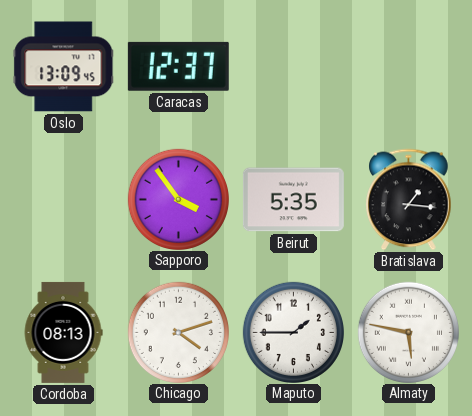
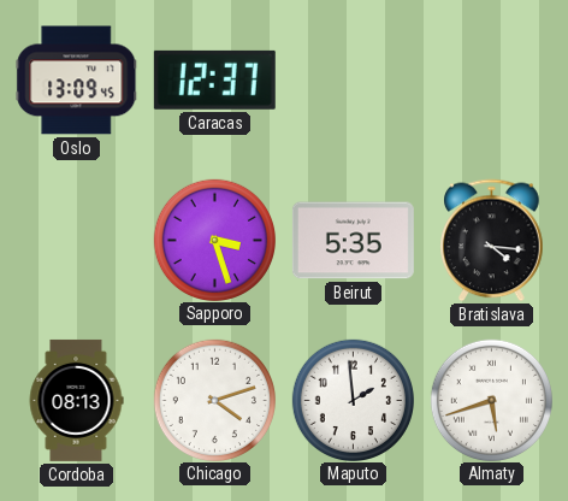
Sapporo: 3:54 -> 3:27
Bratislava: 1:16 -> 4:16
Maputo: 1:45 -> 1:59
Almaty: 5:47 -> 5:42
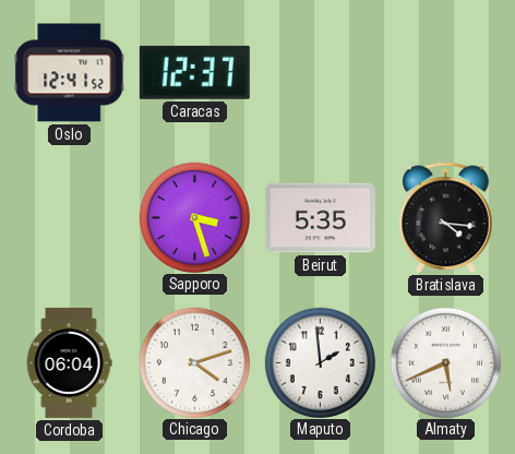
Oslo: 13:09 -> 12:41
Cordoba: 08:13 -> 06:04
Almaty: 5:42 -> 5:41
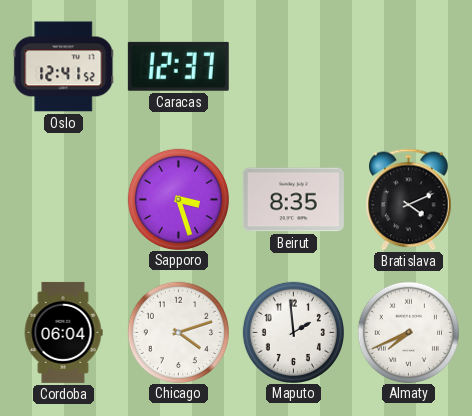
Beirut: 5:35 -> 8:35
Bratislava: 4:16 -> 4:11
Almaty: 5:41 -> 7:41
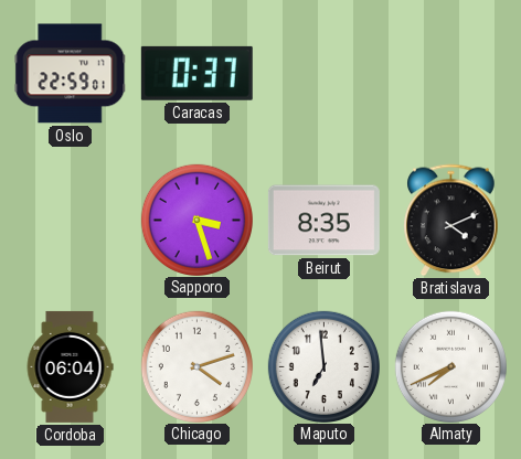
Oslo: 12:41 -> 22:59
Caracas: 12:37 -> 0:37
Maputo: 1:59 -> 6:59
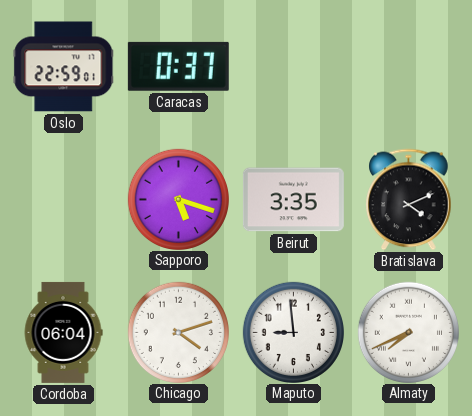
Sapporo: 3:27 -> 5:18
Beirut: 8:35 -> 3:35
Maputo: 6:59 -> 8:59
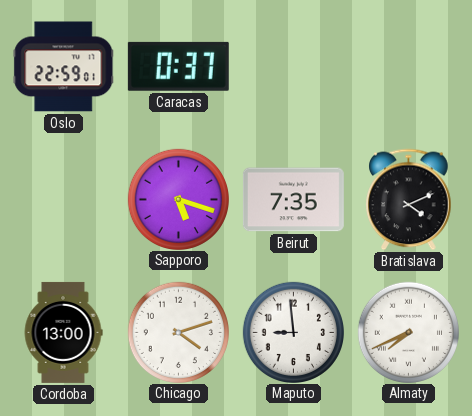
Beirut: 3:35 -> 7:35
Cordoba: 06:04 -> 13:00
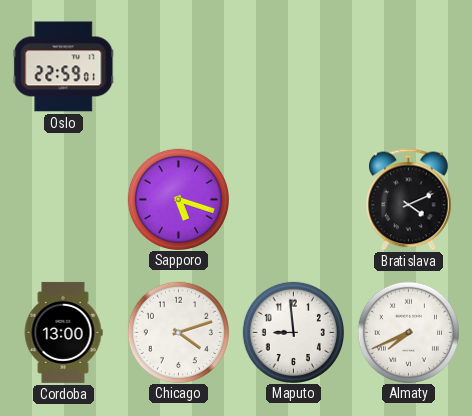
Caracas: 0:37 -> none
Beirut: 7:35 -> none
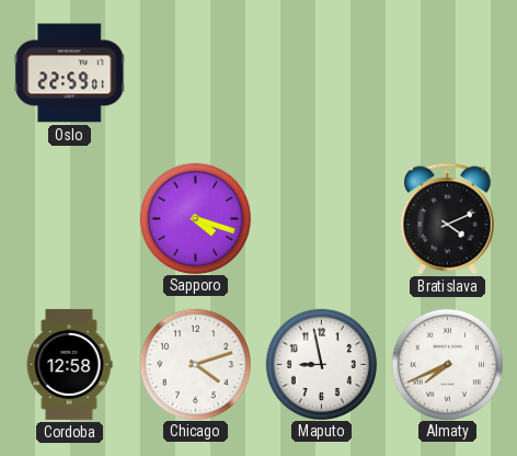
Sapporo: 5:18 -> 4:18
Cordoba: 13:00 -> 12:58
Maputo: 8:59 -> 8:58
